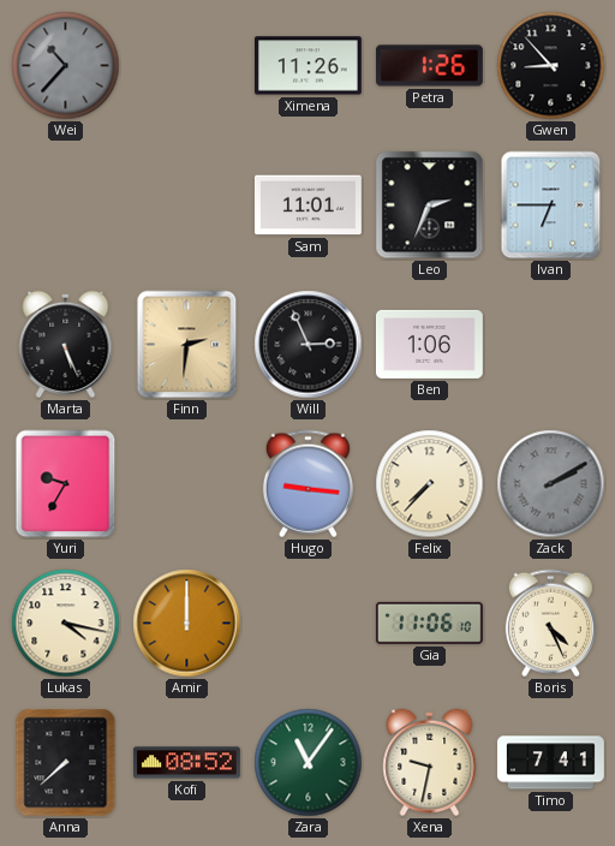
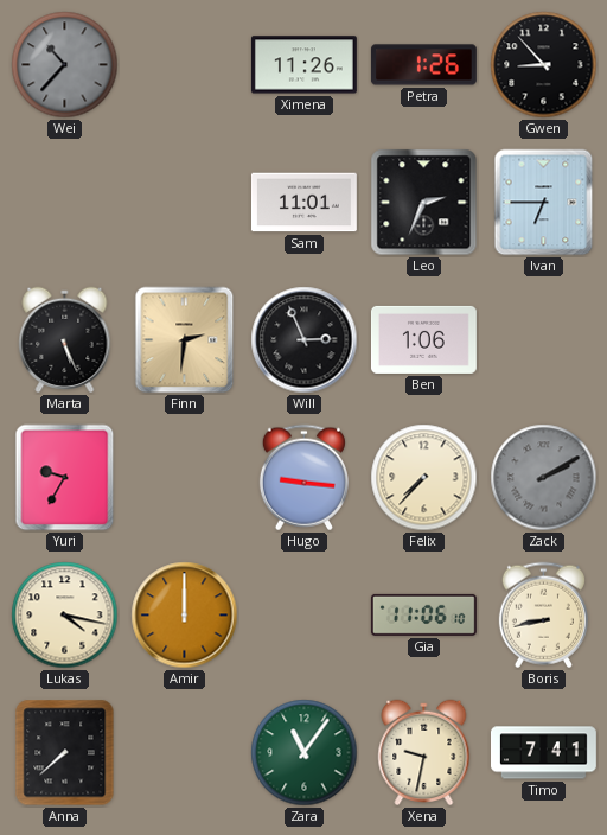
Boris: 4:26 -> 8:43
Kofi: 08:52 -> none
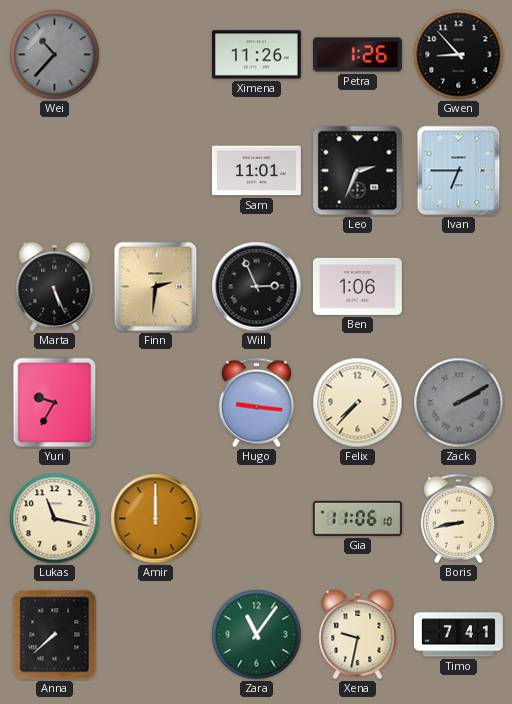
Lukas: 4:17 -> 11:17
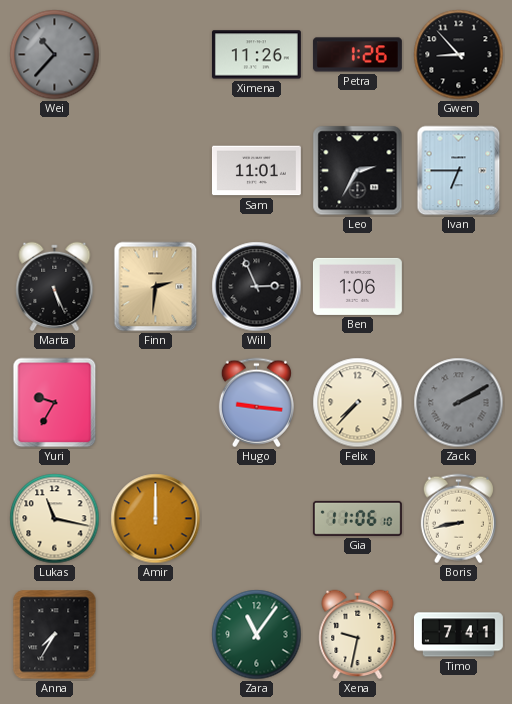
Leo: 2:34 -> 2:35
Anna: 7:38 -> 7:35
